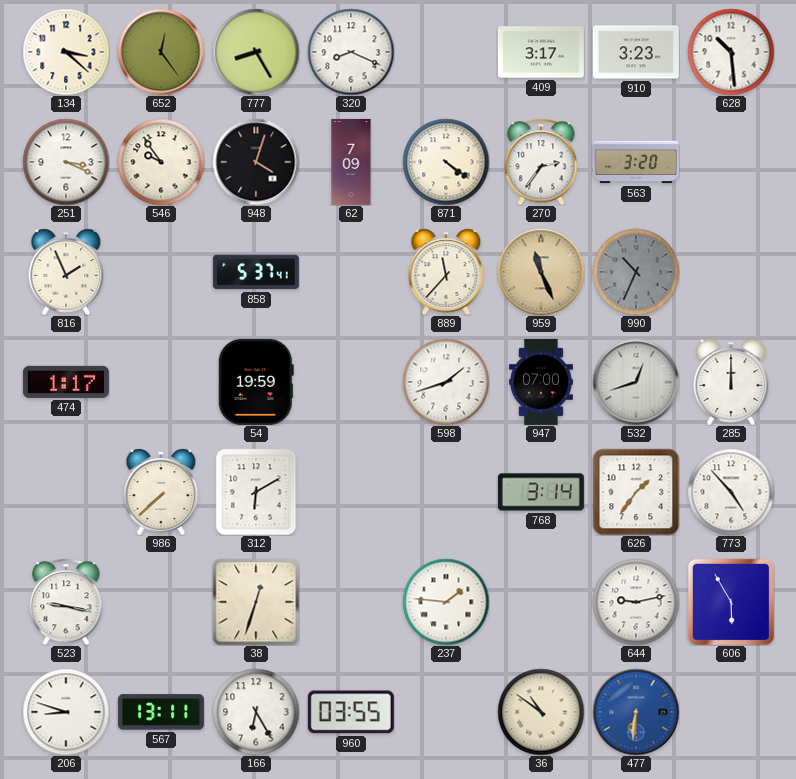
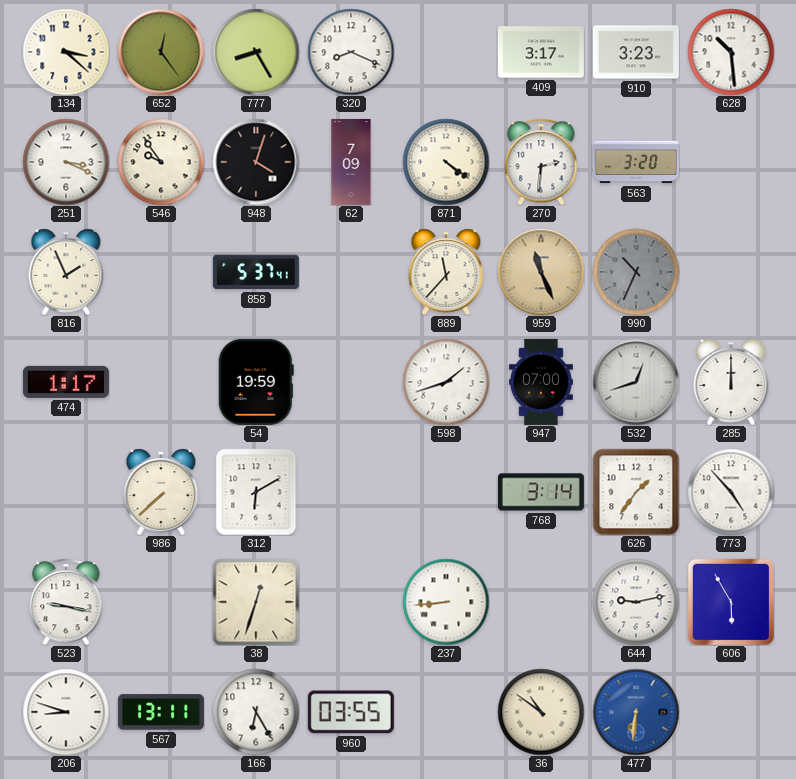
270: 2:36 -> 2:31
237: 1:46 -> 8:44
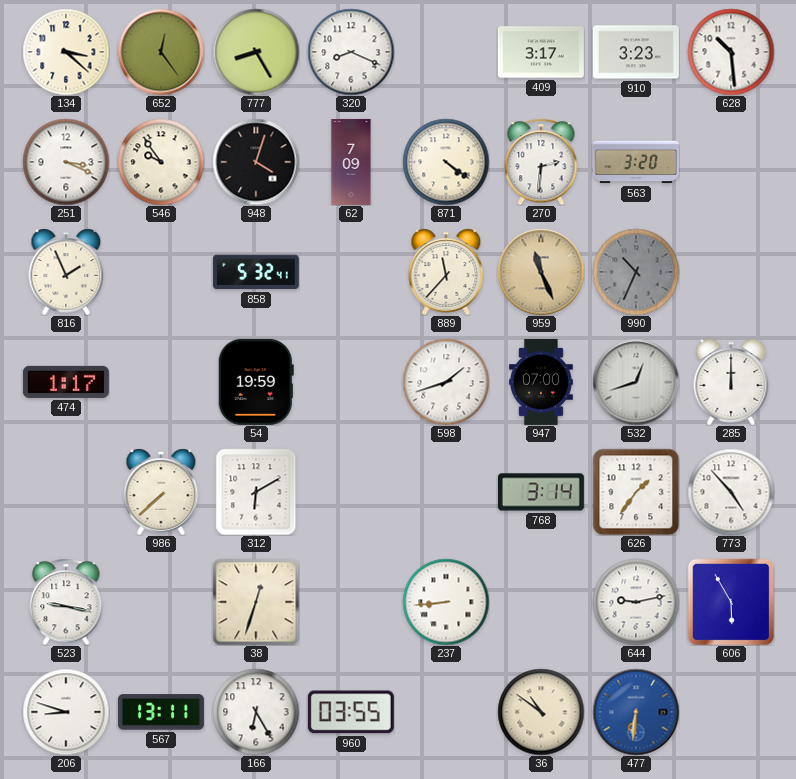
858: 5:37 -> 5:32
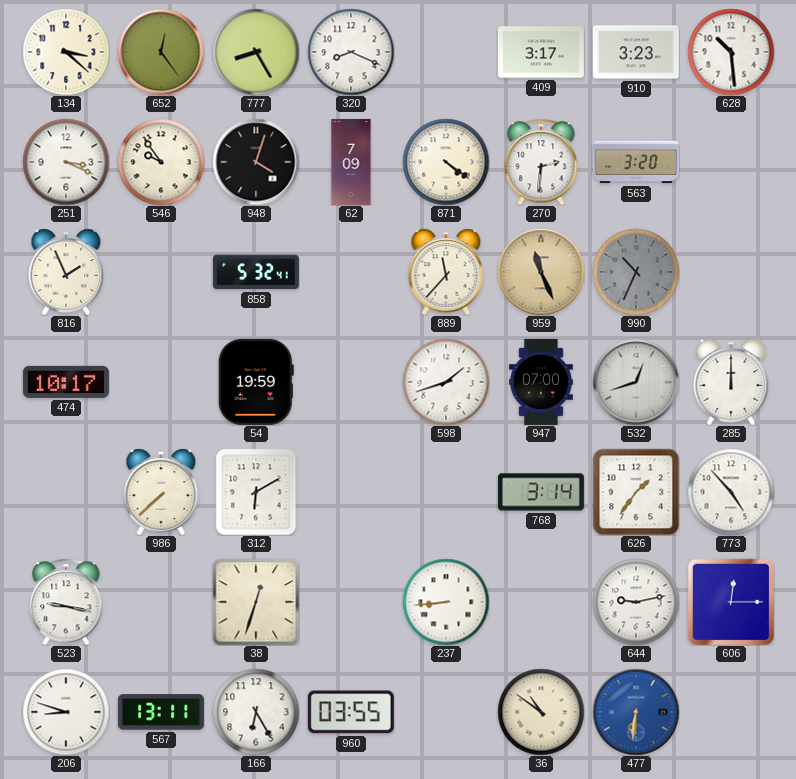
474: 1:17 -> 10:17
606: 5:55 -> 12:15
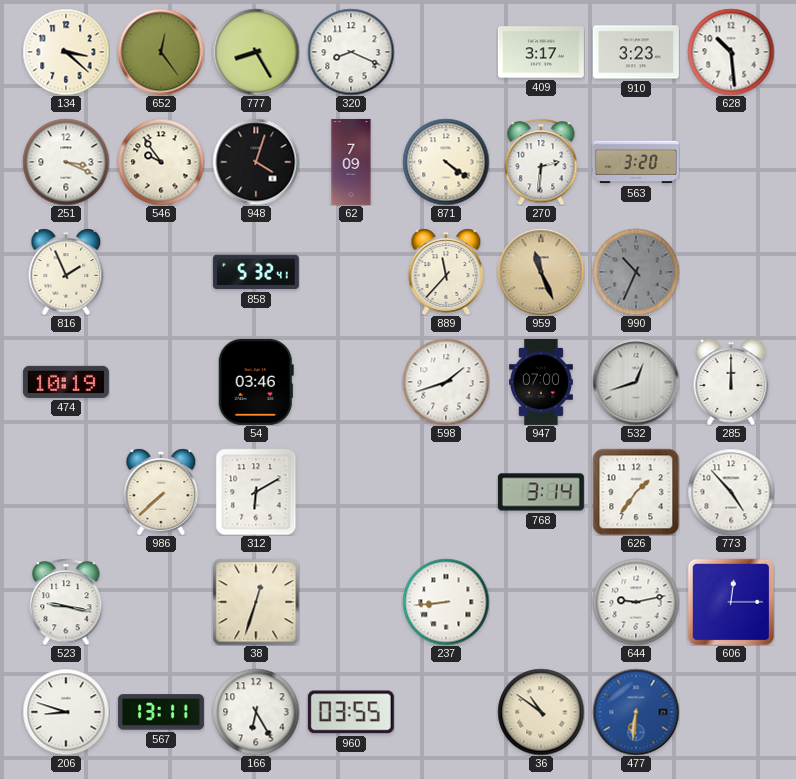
474: 10:17 -> 10:19
54: 19:59 -> 03:46
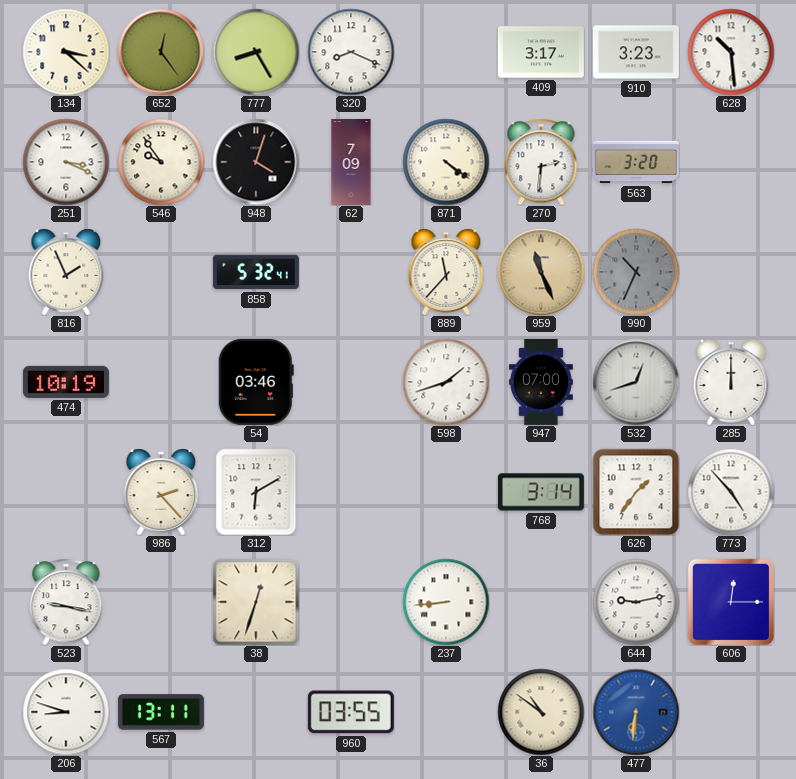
986: 7:38 -> 2:23
166: 6:25 -> none
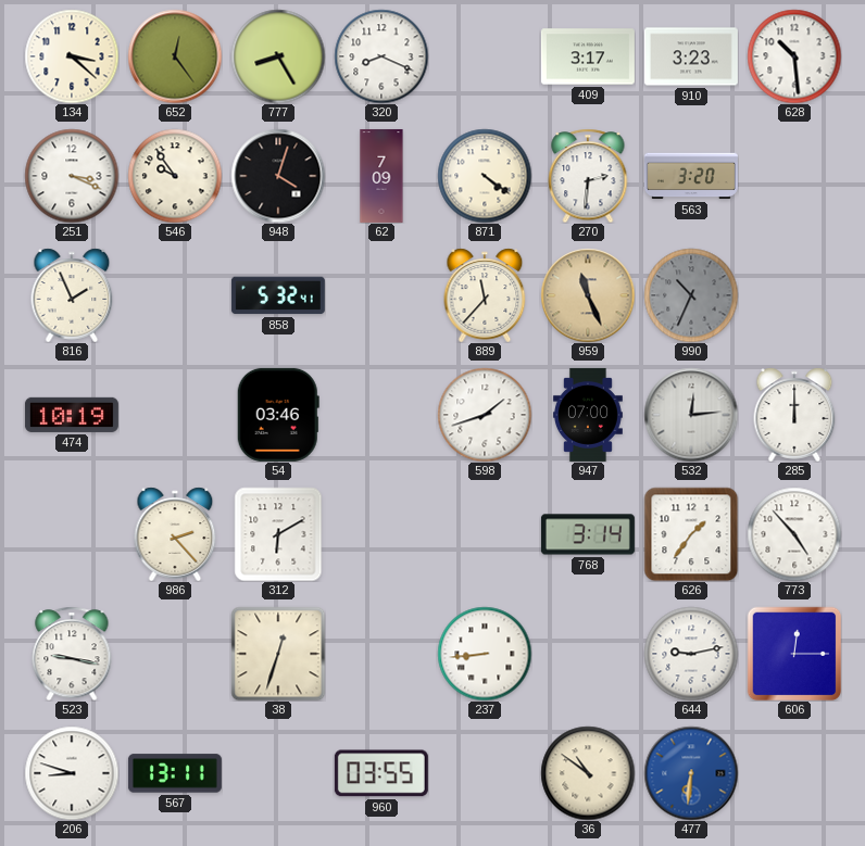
532: 12:42 -> 12:14
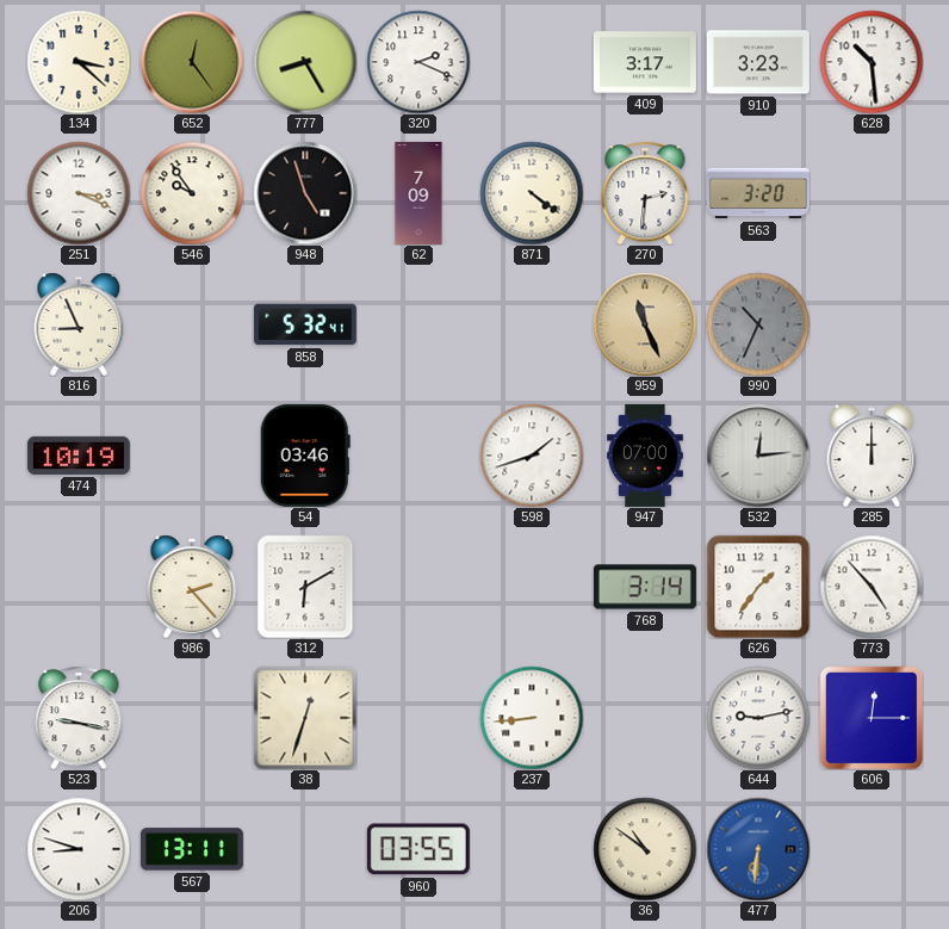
320: 8:19 -> 2:19
948: 4:03 -> 4:57
816: 1:56 -> 8:56
889: 11:37 -> none
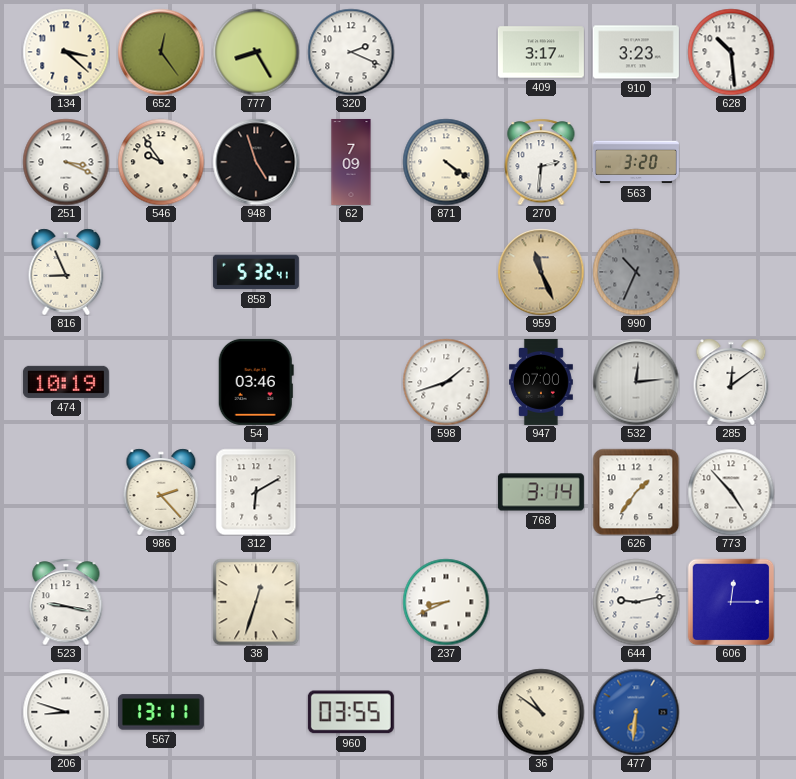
285: 12:00 -> 12:09
237: 8:44 -> 8:41
